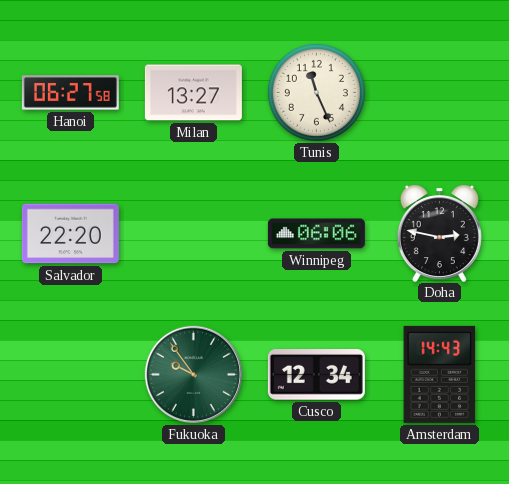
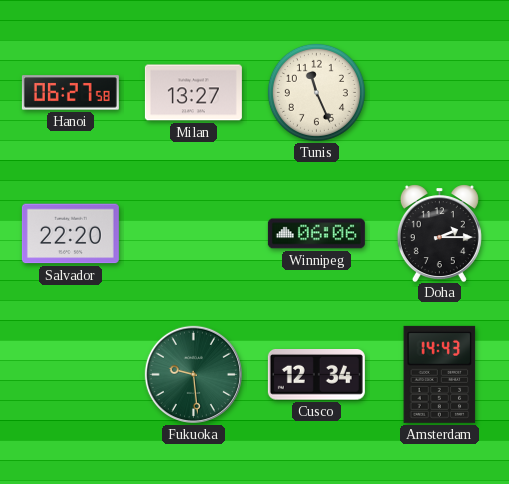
Doha: 2:47 -> 2:15
Fukuoka: 9:54 -> 9:29
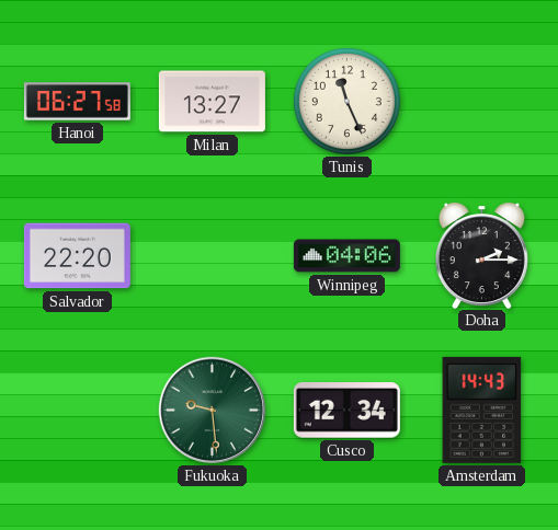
Winnipeg: 06:06 -> 04:06
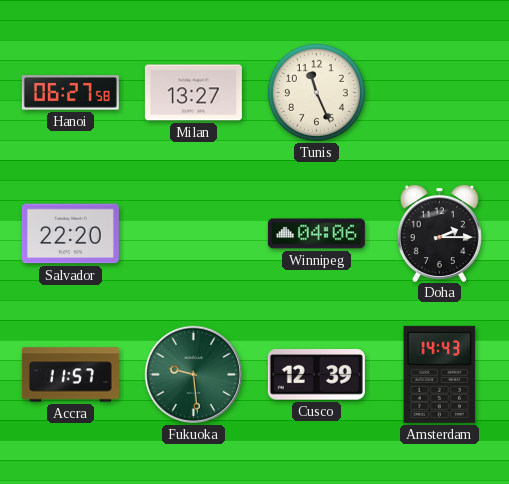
Accra: none -> 11:57
Cusco: 12:34 -> 12:39
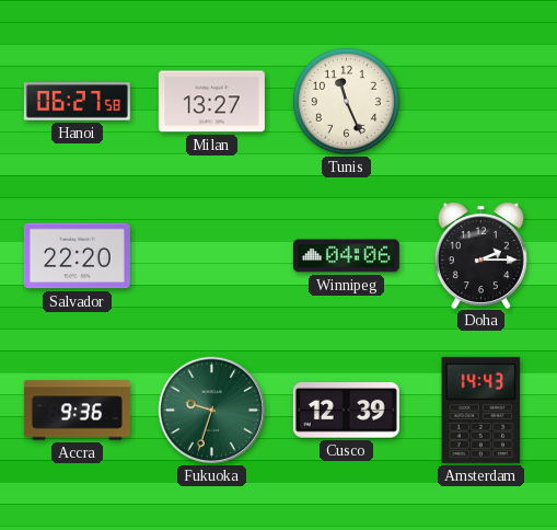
Accra: 11:57 -> 9:36
Fukuoka: 9:29 -> 9:33
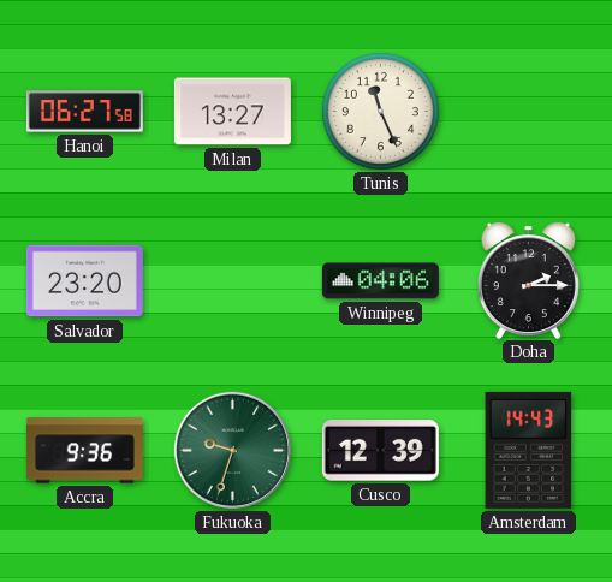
Salvador: 22:20 -> 23:20
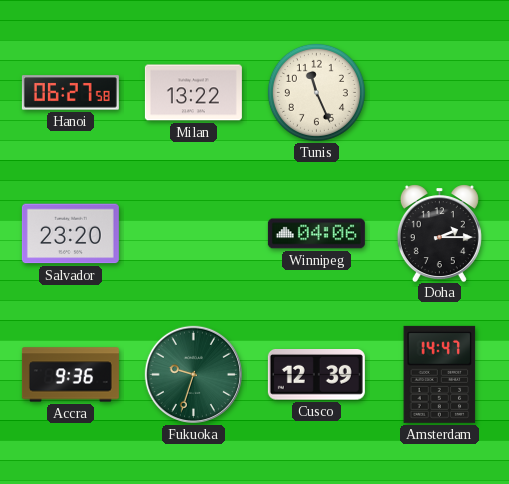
Milan: 13:27 -> 13:22
Amsterdam: 14:43 -> 14:47
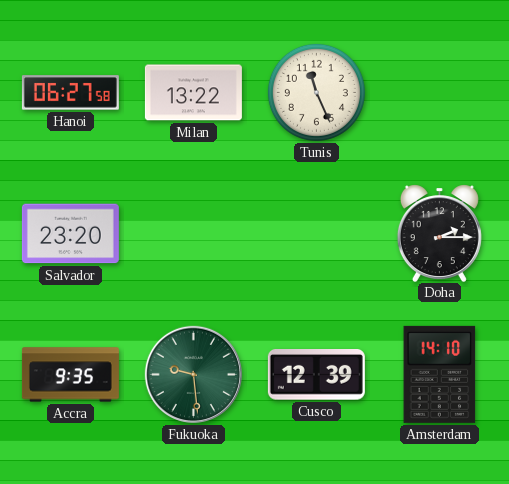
Winnipeg: 04:06 -> none
Accra: 9:36 -> 9:35
Fukuoka: 9:33 -> 9:29
Amsterdam: 14:47 -> 14:10
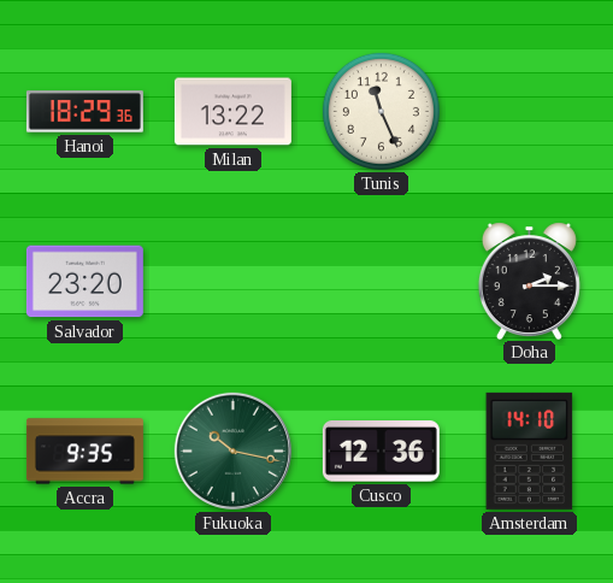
Hanoi: 06:27 -> 18:29
Fukuoka: 9:29 -> 10:17
Cusco: 12:39 -> 12:36
